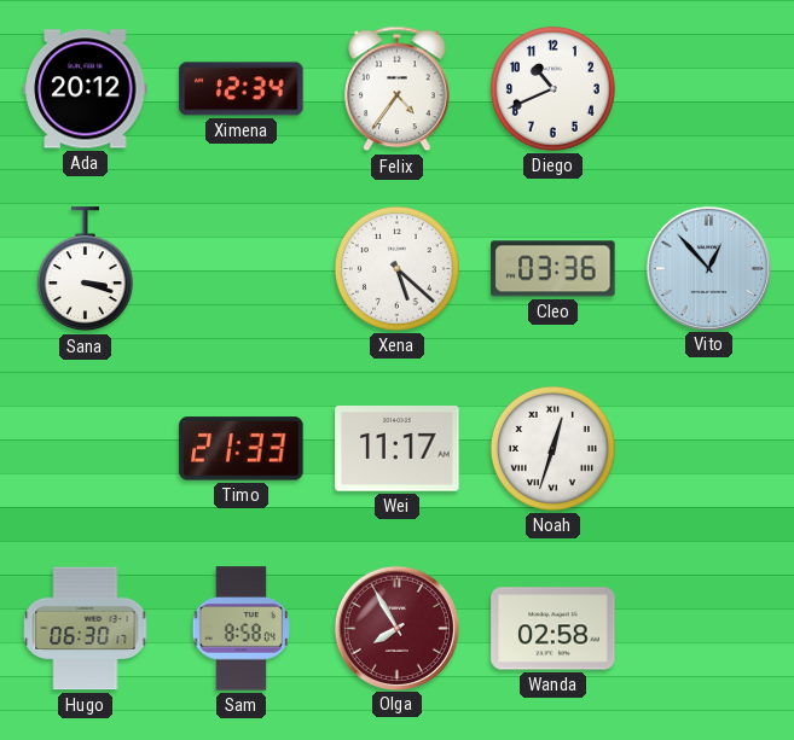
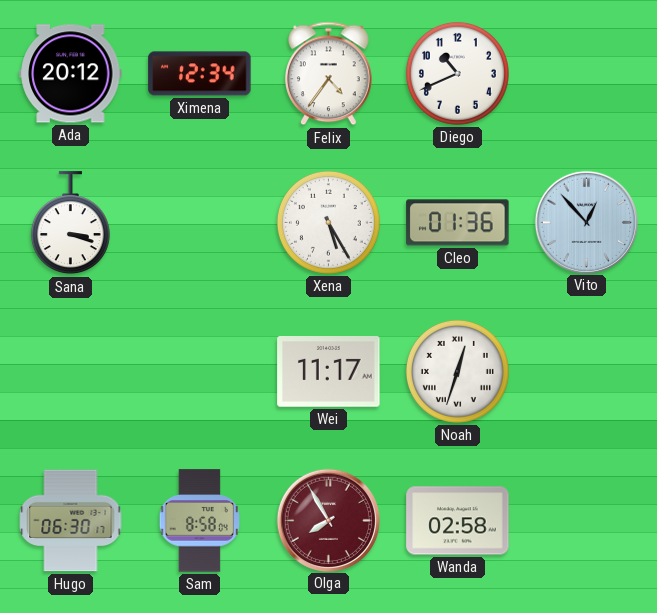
Xena: 5:22 -> 5:25
Cleo: 03:36 -> 01:36
Timo: 21:33 -> none
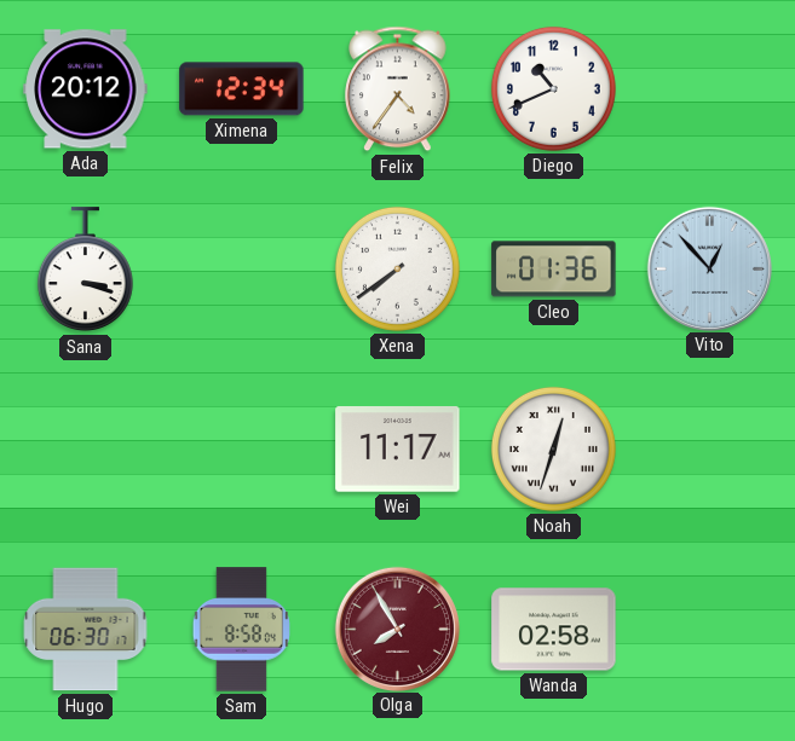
Xena: 5:25 -> 7:39
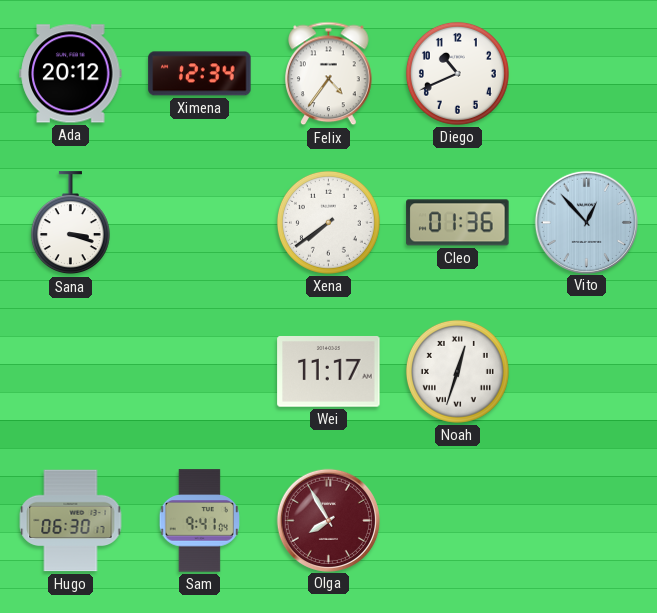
Sam: 8:58 -> 9:41
Wanda: 02:58 -> none
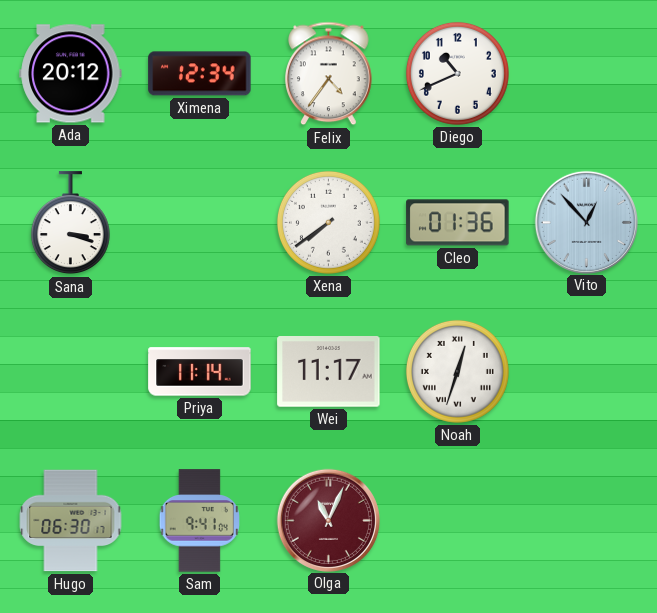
Priya: none -> 11:14
Olga: 7:55 -> 11:04
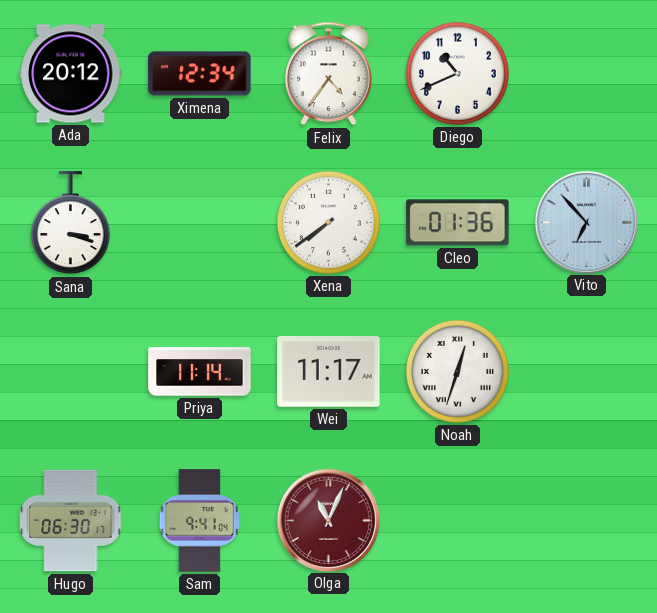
Vito: 12:53 -> 6:53
